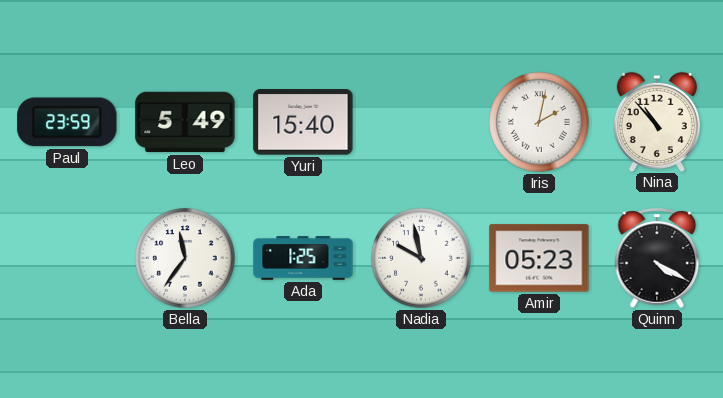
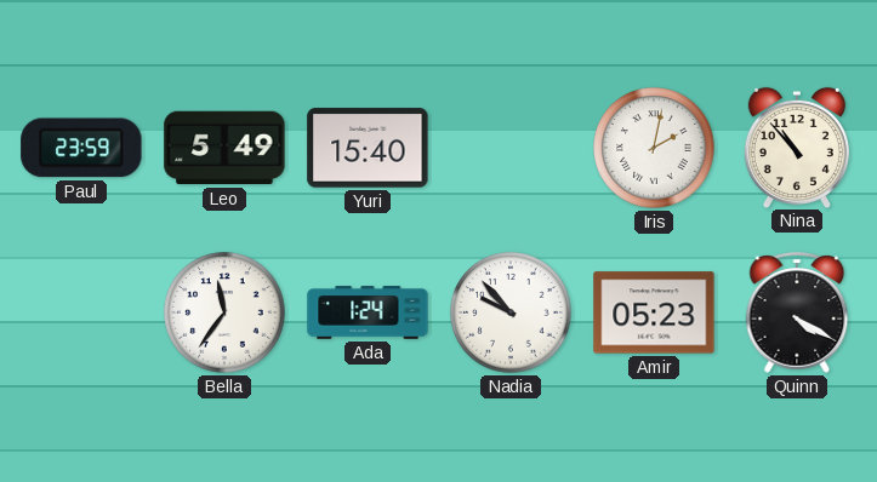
Ada: 1:25 -> 1:24
Nadia: 9:58 -> 9:53
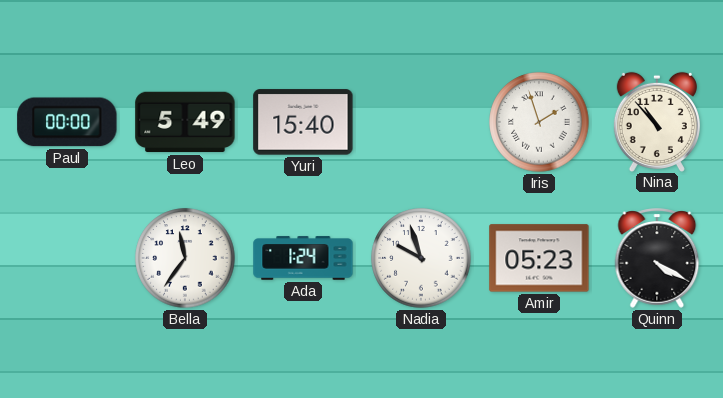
Paul: 23:59 -> 00:00
Iris: 2:02 -> 1:57
Nadia: 9:53 -> 9:57
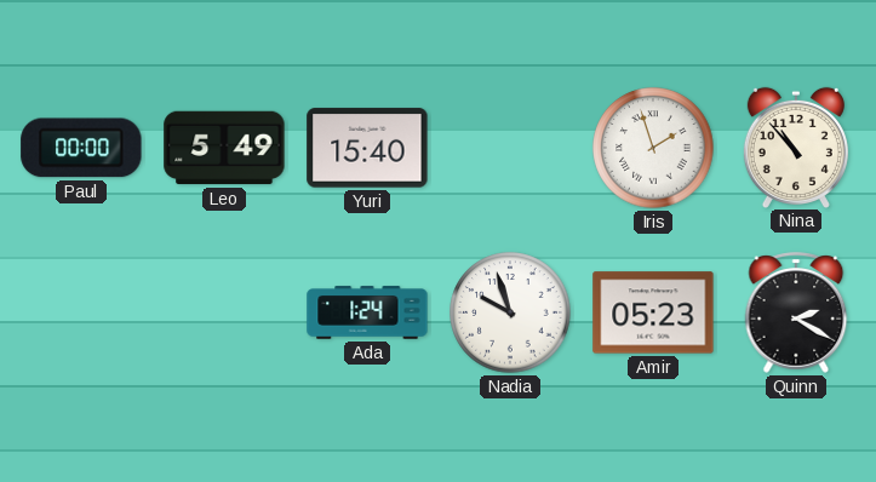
Bella: 11:36 -> none
Quinn: 4:20 -> 2:20
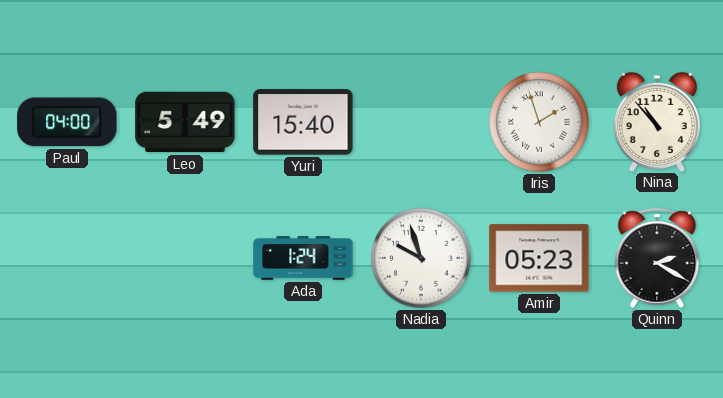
Paul: 00:00 -> 04:00
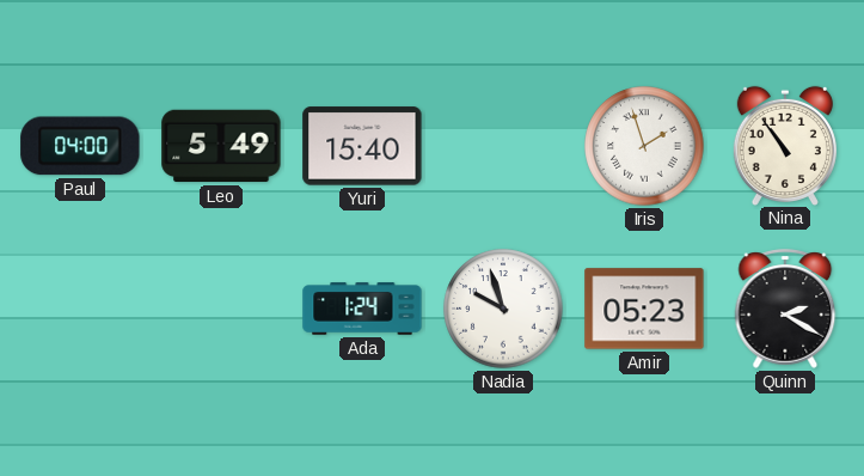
Nina: 10:53 -> 10:54
